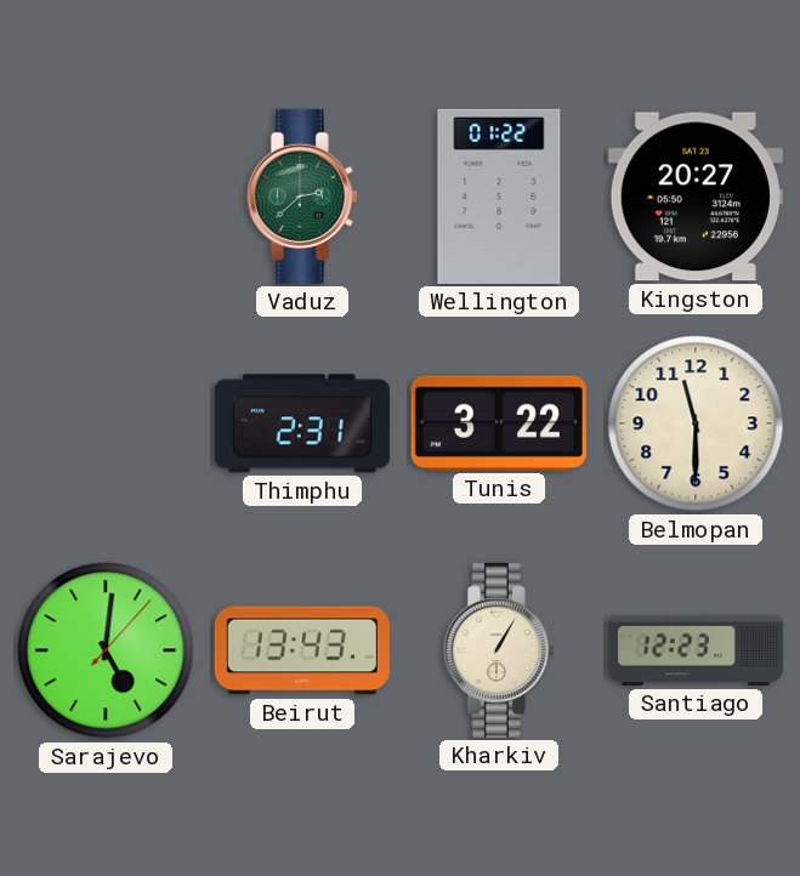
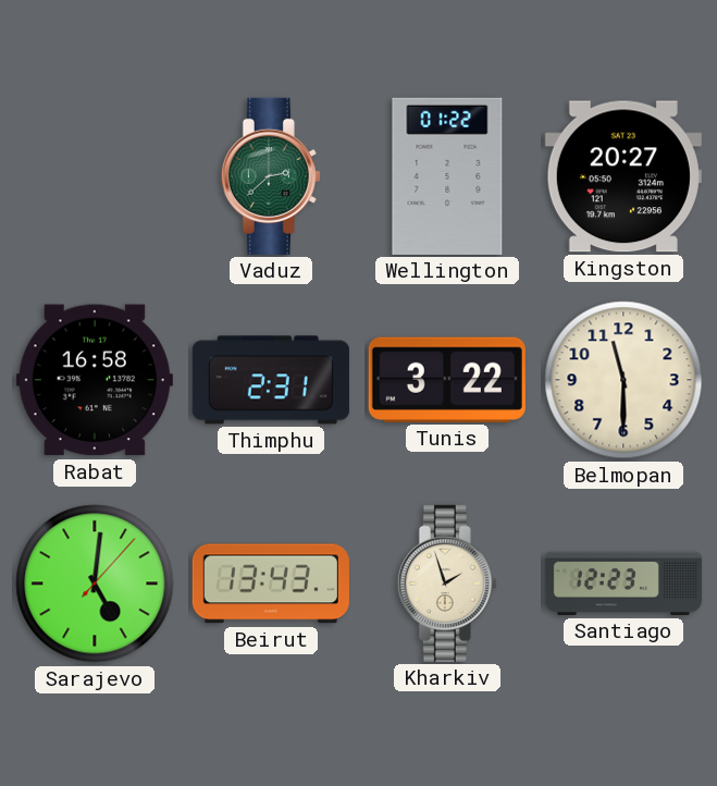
Rabat: none -> 16:58
Kharkiv: 1:05 -> 1:57
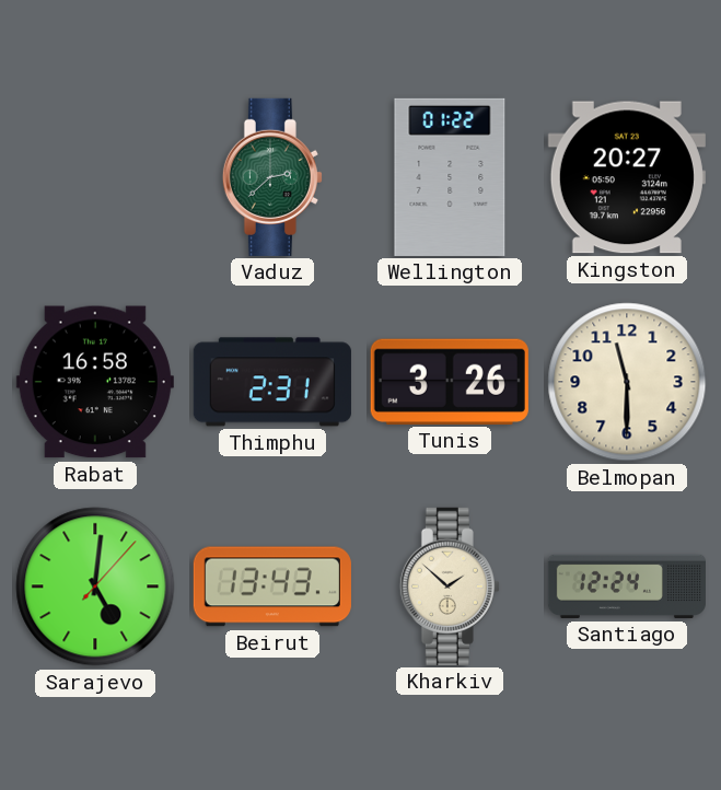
Tunis: 3:22 -> 3:26
Kharkiv: 1:57 -> 1:52
Santiago: 12:23 -> 12:24
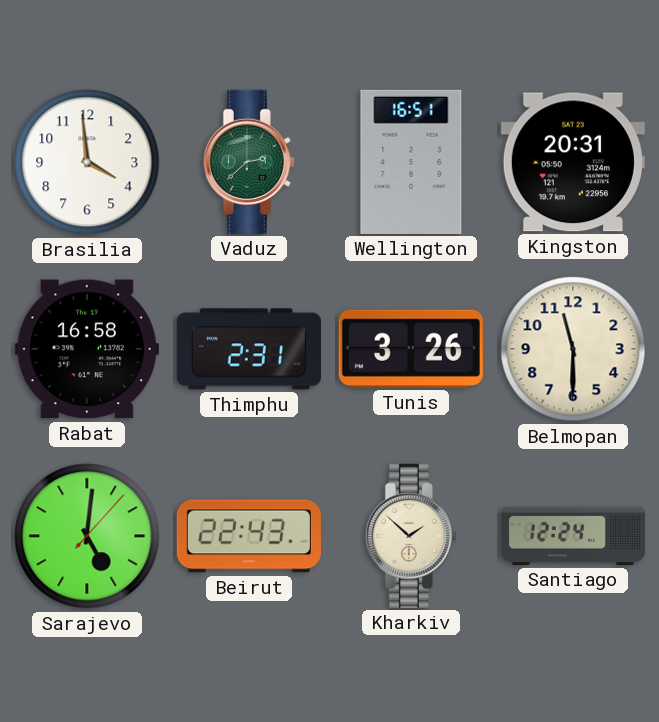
Brasilia: none -> 3:59
Wellington: 01:22 -> 16:51
Kingston: 20:27 -> 20:31
Beirut: 13:43 -> 22:43
